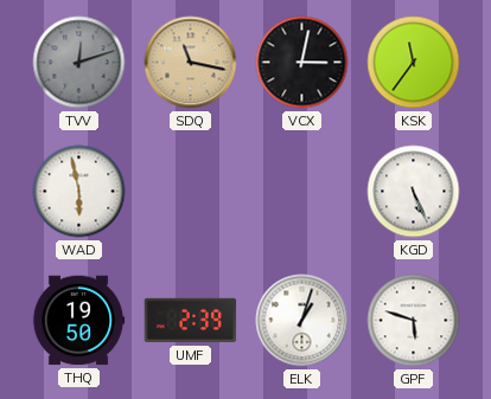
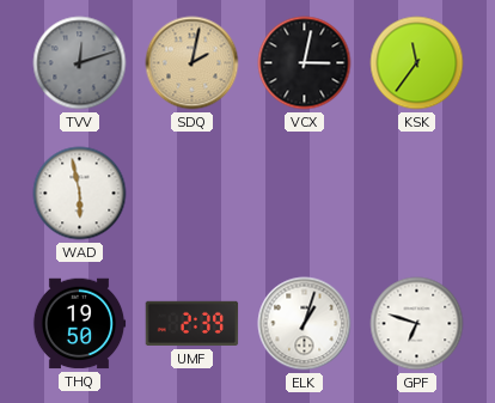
SDQ: 11:17 -> 2:02
KGD: 5:26 -> none
GPF: 5:48 -> 6:48
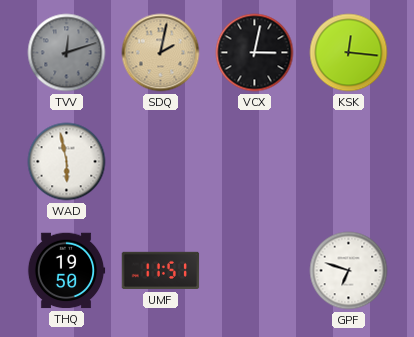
KSK: 11:36 -> 12:16
UMF: 2:39 -> 11:51
ELK: 1:03 -> none
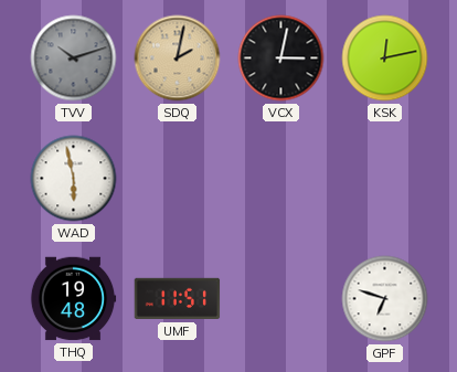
TVV: 12:12 -> 10:12
KSK: 12:16 -> 12:13
THQ: 19:50 -> 19:48
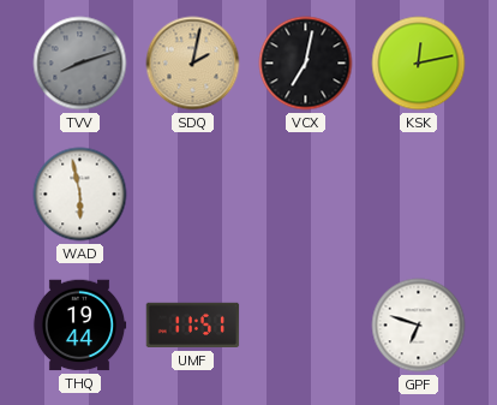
TVV: 10:12 -> 8:12
VCX: 3:02 -> 7:02
THQ: 19:48 -> 19:44
